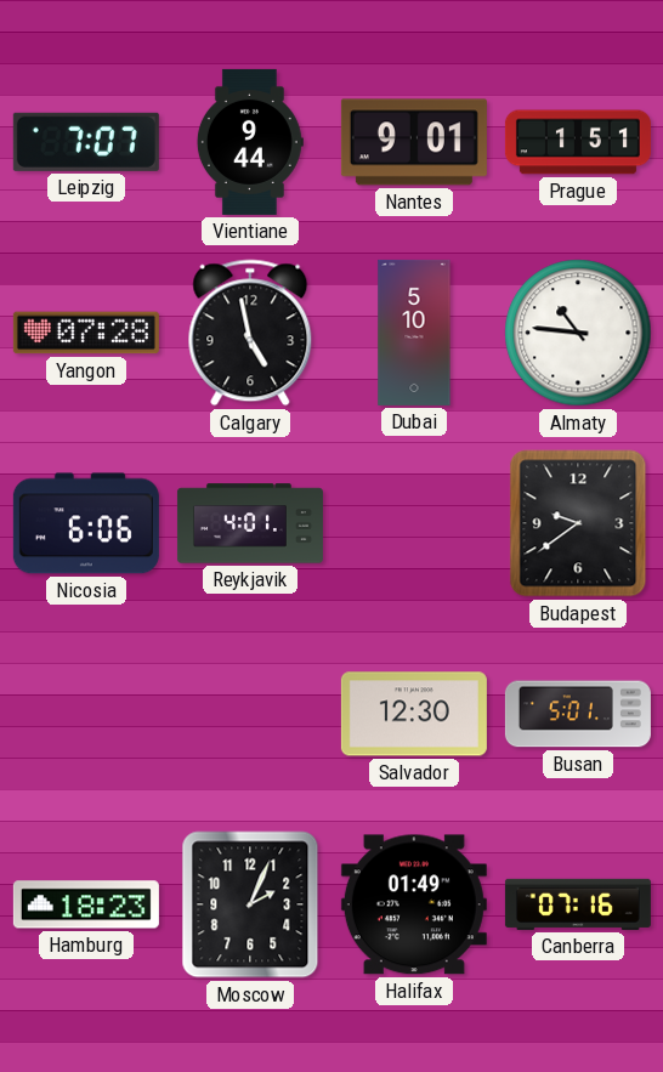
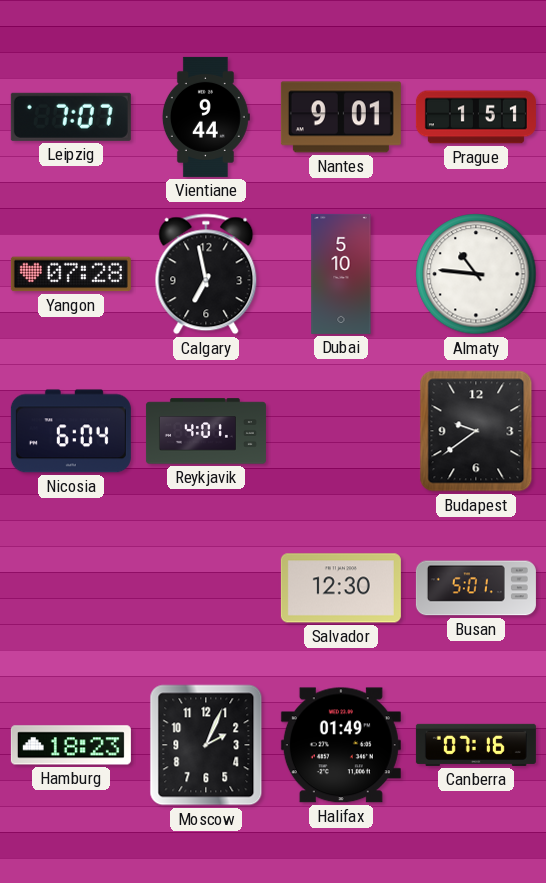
Calgary: 4:58 -> 6:58
Nicosia: 6:06 -> 6:04
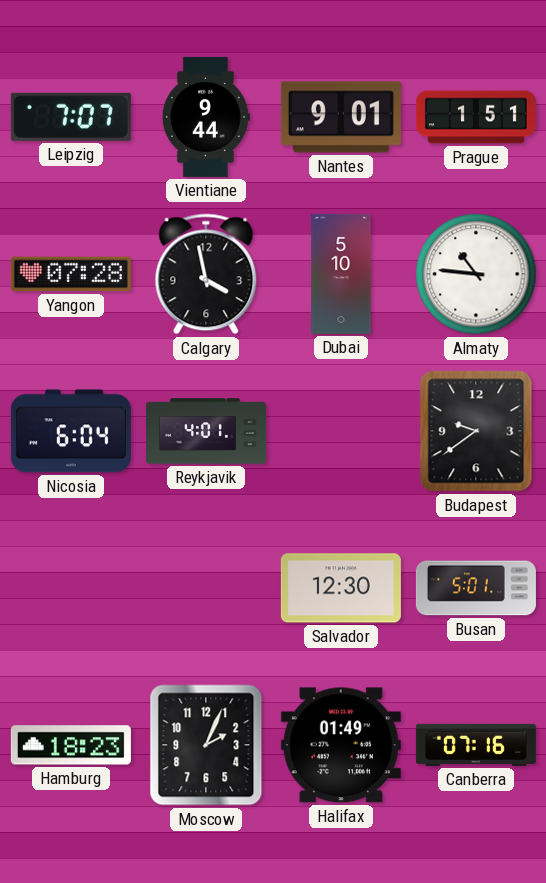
Calgary: 6:58 -> 3:58
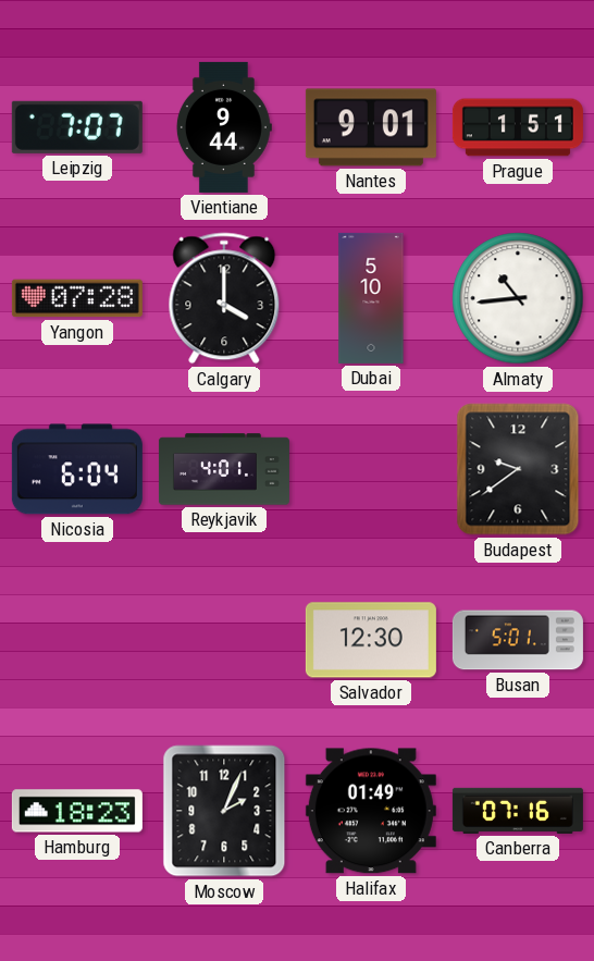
Calgary: 3:58 -> 4:00
Almaty: 10:46 -> 10:44
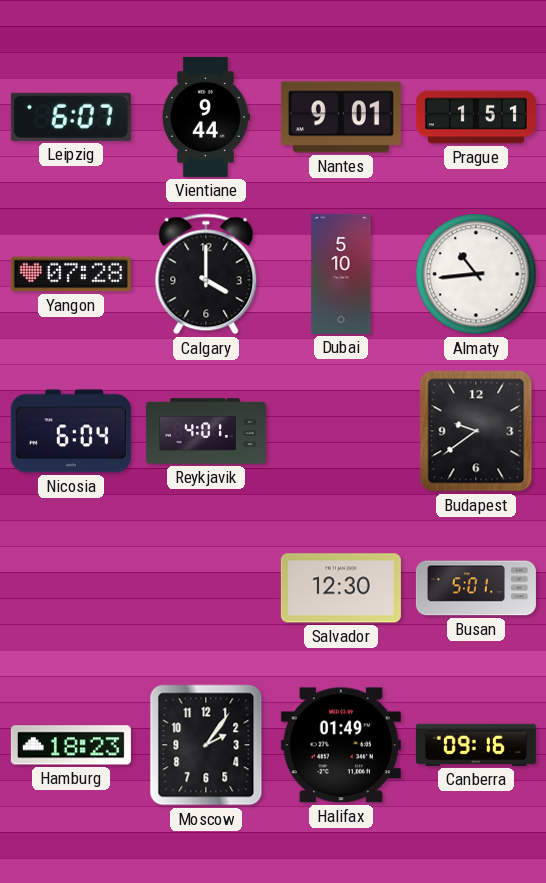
Leipzig: 7:07 -> 6:07
Moscow: 2:04 -> 2:06
Canberra: 07:16 -> 09:16
